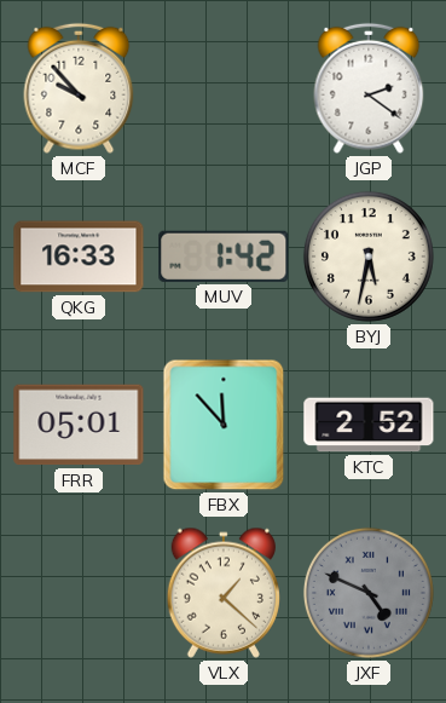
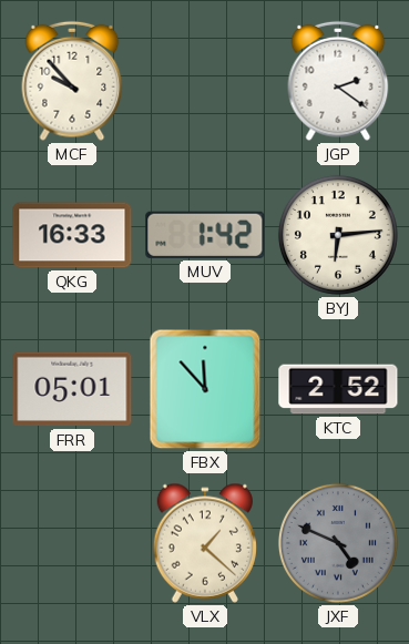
BYJ: 5:32 -> 6:14
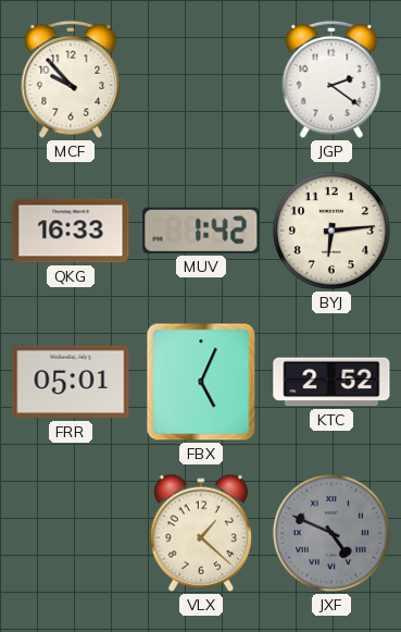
FBX: 11:53 -> 5:04
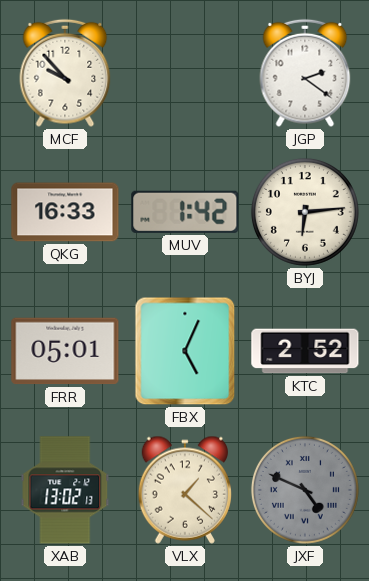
XAB: none -> 13:02
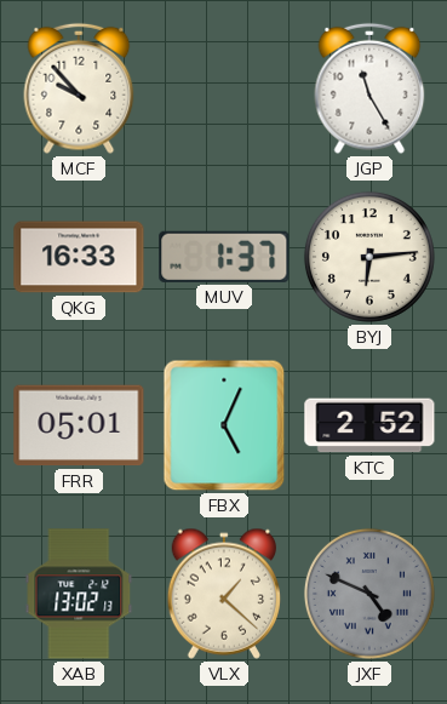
JGP: 2:21 -> 11:25
MUV: 1:42 -> 1:37
